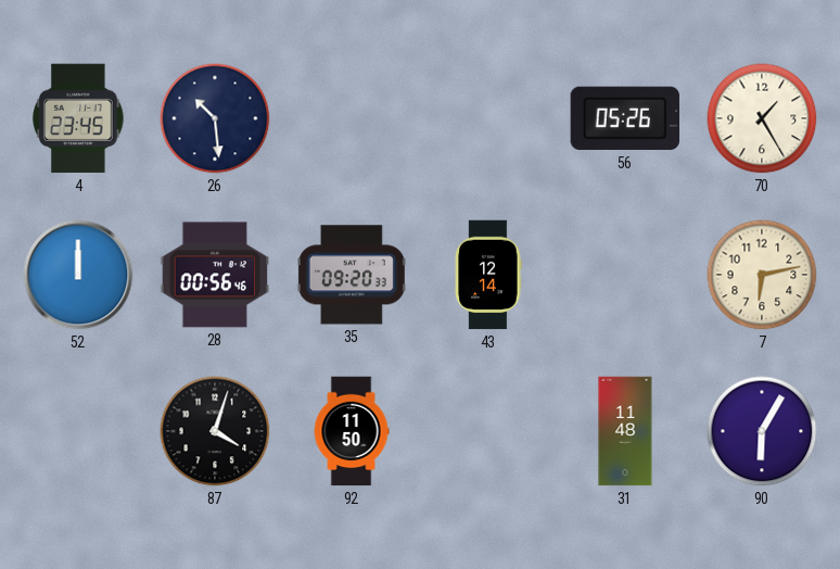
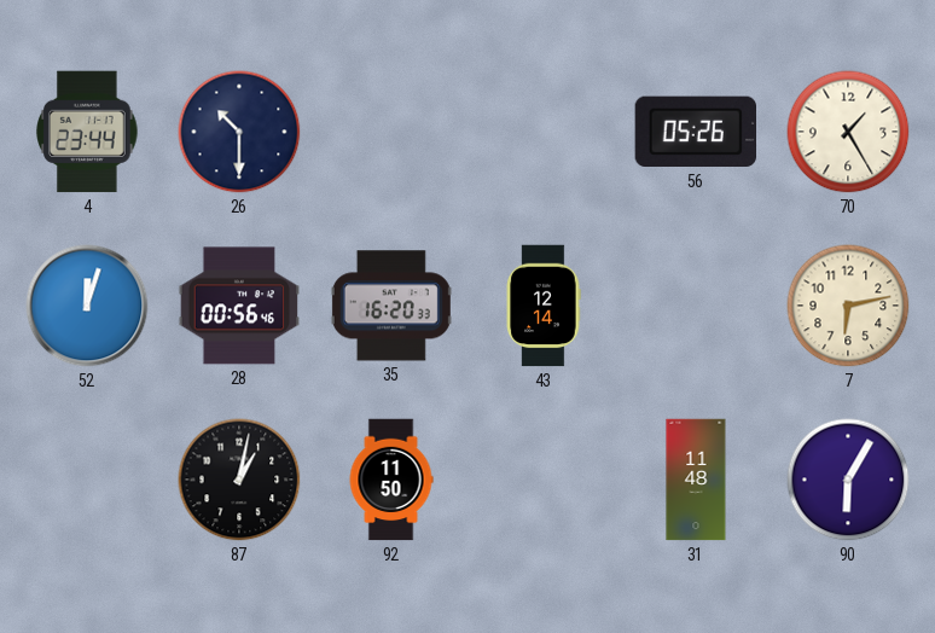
4: 23:45 -> 23:44
26: 10:29 -> 10:30
52: 12:00 -> 12:03
35: 09:20 -> 16:20
87: 4:03 -> 1:02
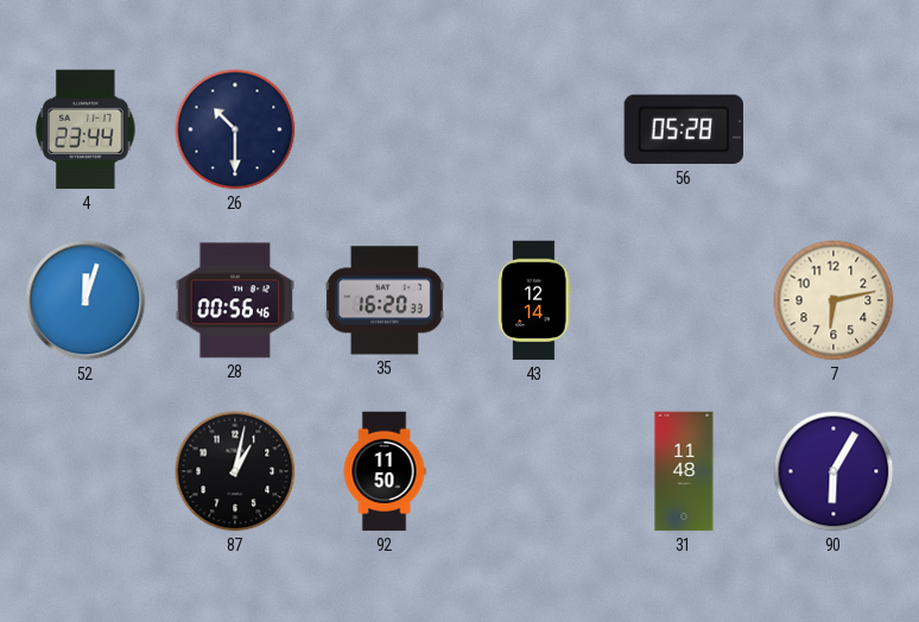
56: 05:26 -> 05:28
70: 1:25 -> none
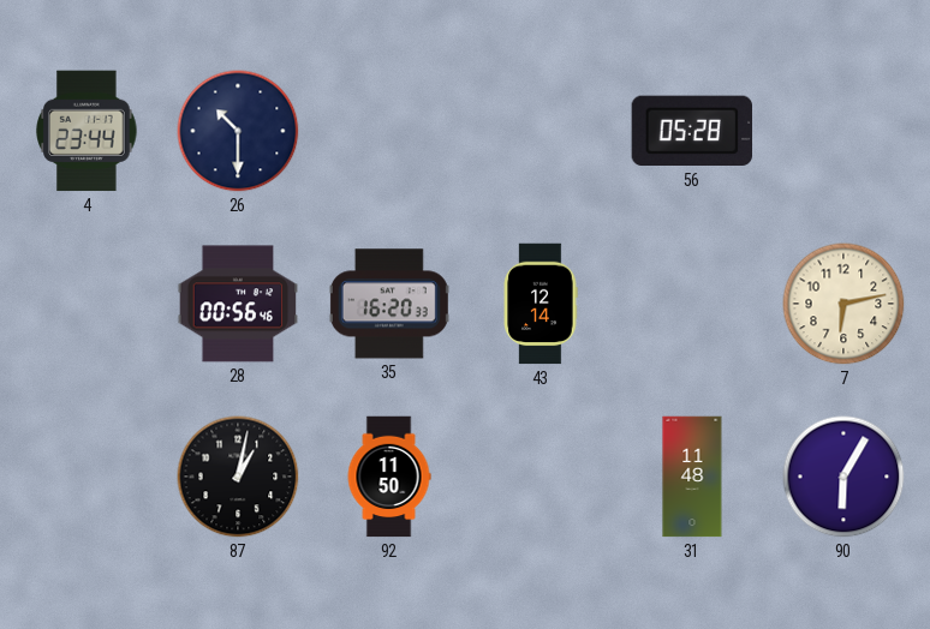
52: 12:03 -> none
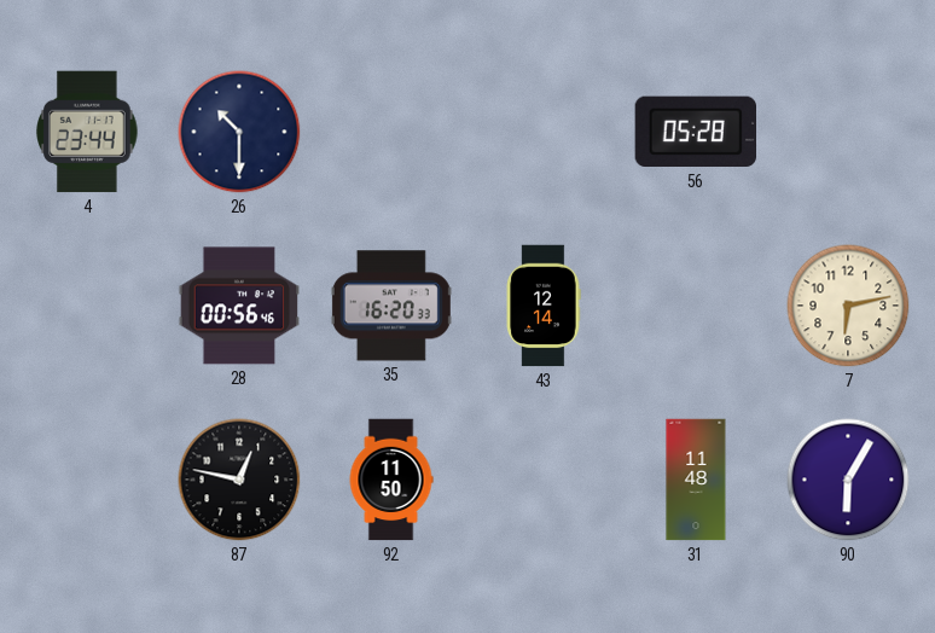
87: 1:02 -> 12:47
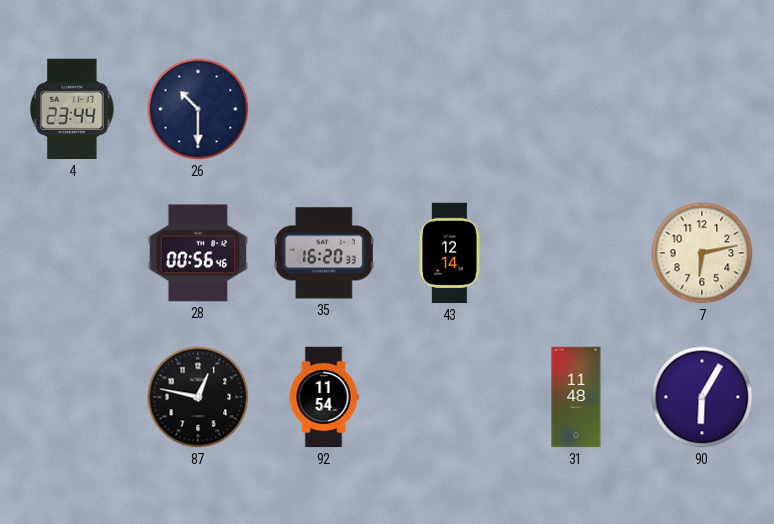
56: 05:28 -> none
92: 11:50 -> 11:54
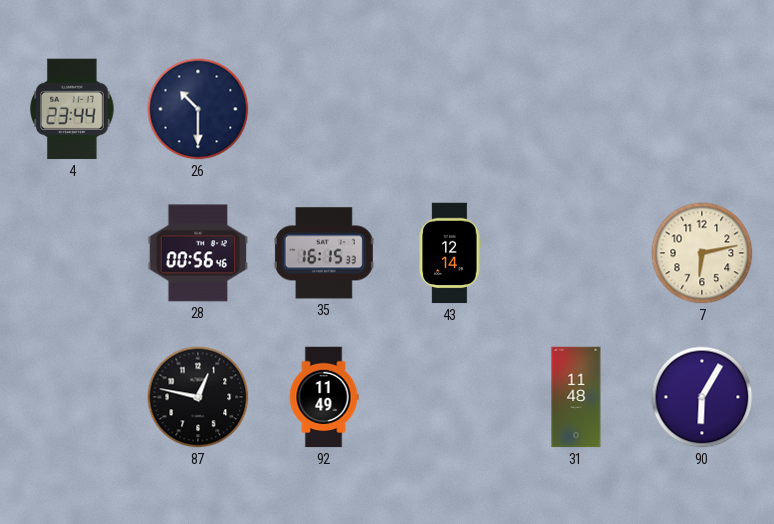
35: 16:20 -> 16:15
92: 11:54 -> 11:49
